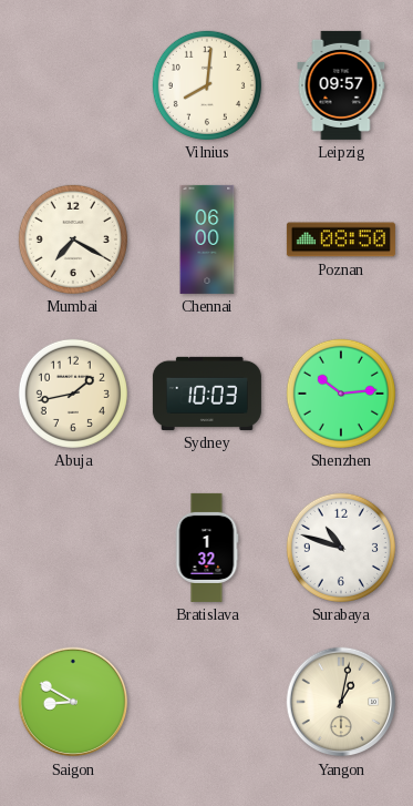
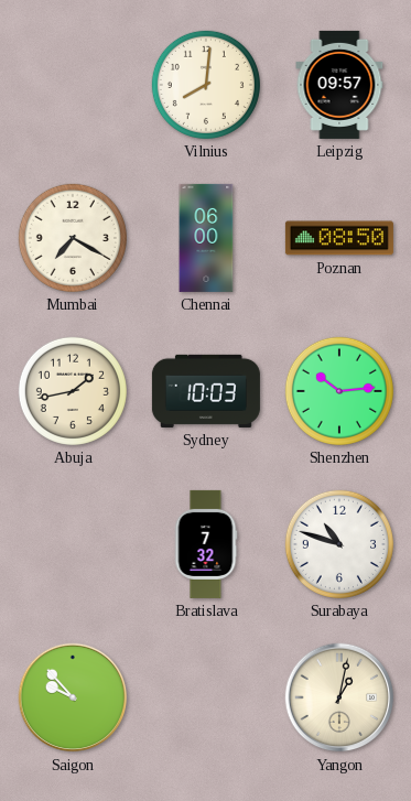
Bratislava: 1:32 -> 7:32
Saigon: 8:50 -> 9:53
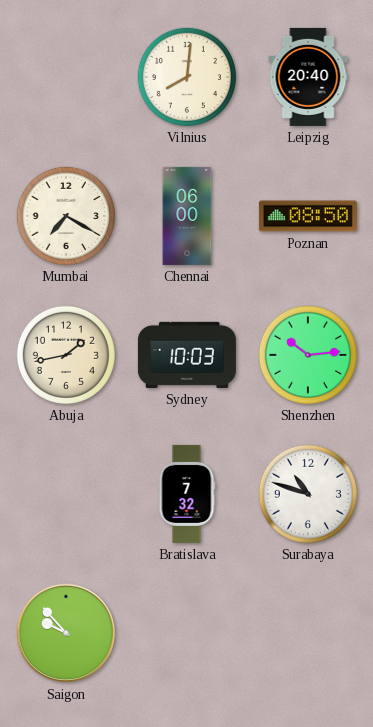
Leipzig: 09:57 -> 20:40
Yangon: 1:02 -> none
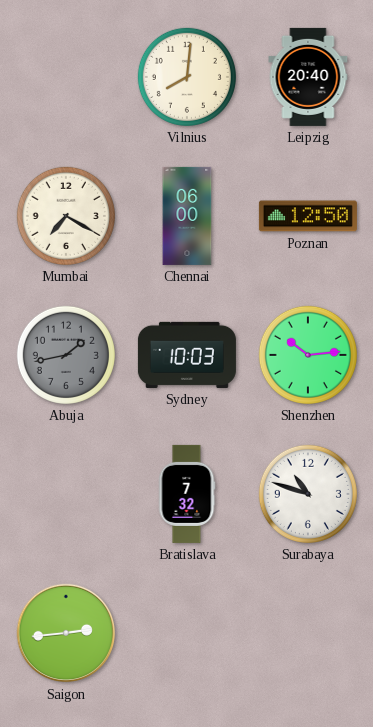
Poznan: 08:50 -> 12:50
Abuja dial: cream -> grey
Saigon: 9:53 -> 2:44
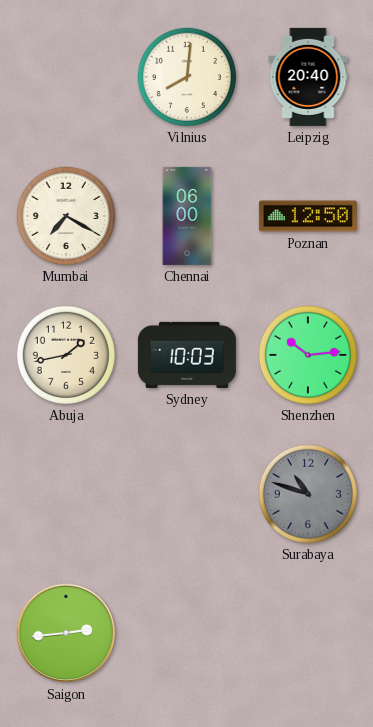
Abuja dial: grey -> cream
Bratislava: 7:32 -> none
Surabaya dial: white -> grey
